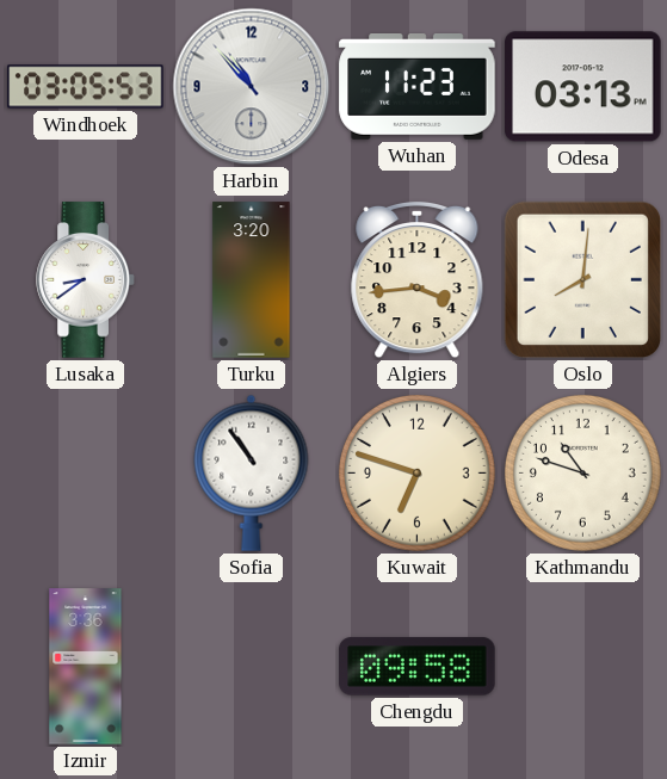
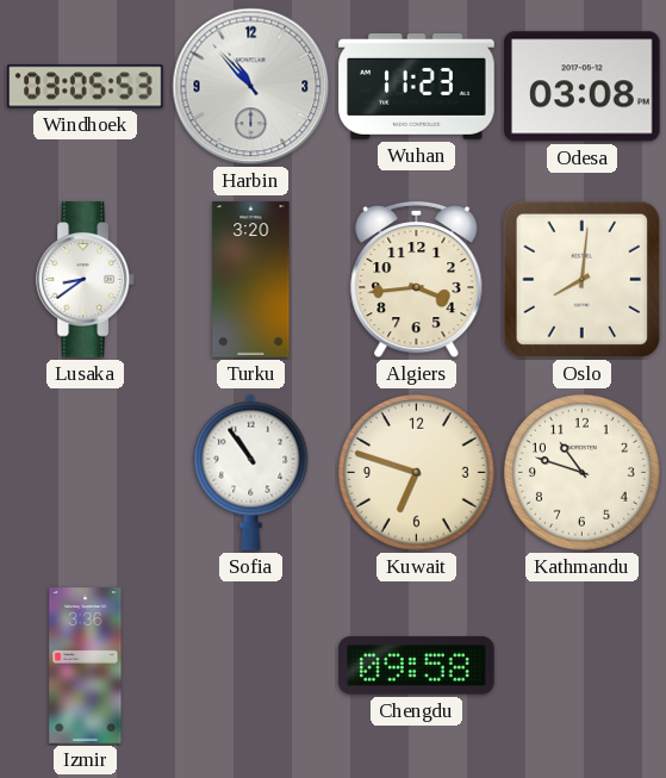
Odesa: 03:13 -> 03:08
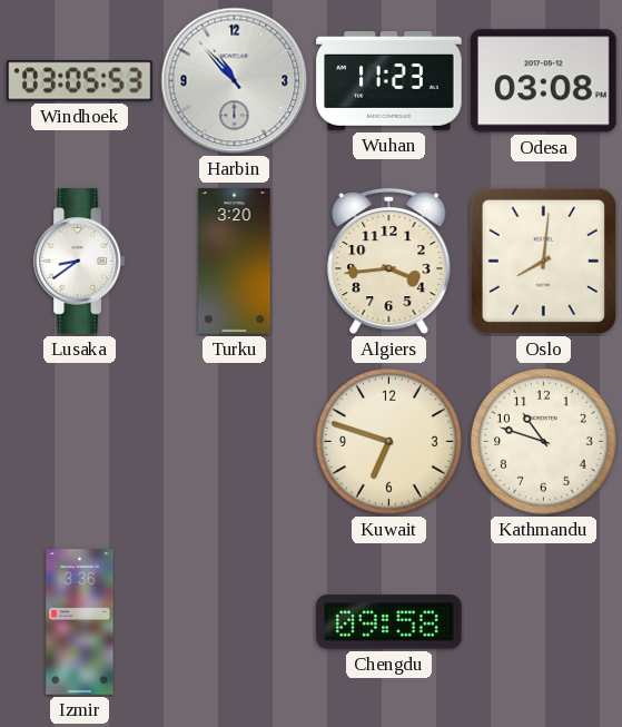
Sofia: 10:54 -> none
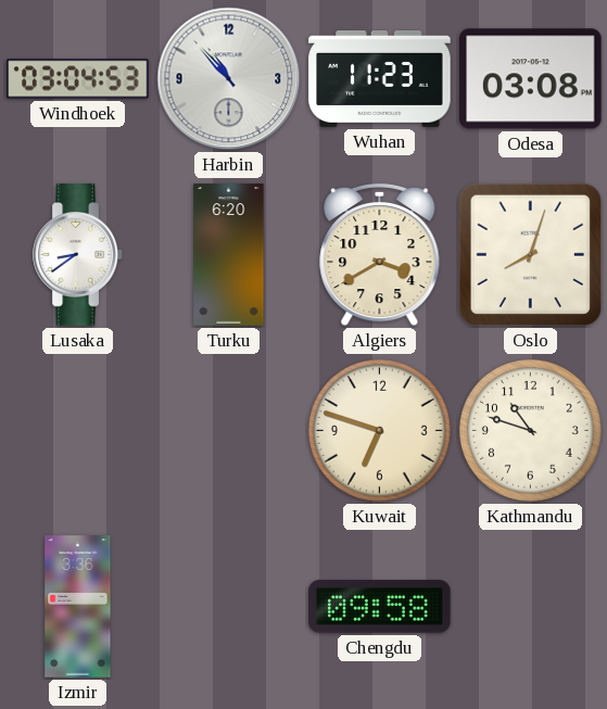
Windhoek: 03:05 -> 03:04
Turku: 3:20 -> 6:20
Algiers: 3:44 -> 3:40
Oslo: 8:01 -> 8:03
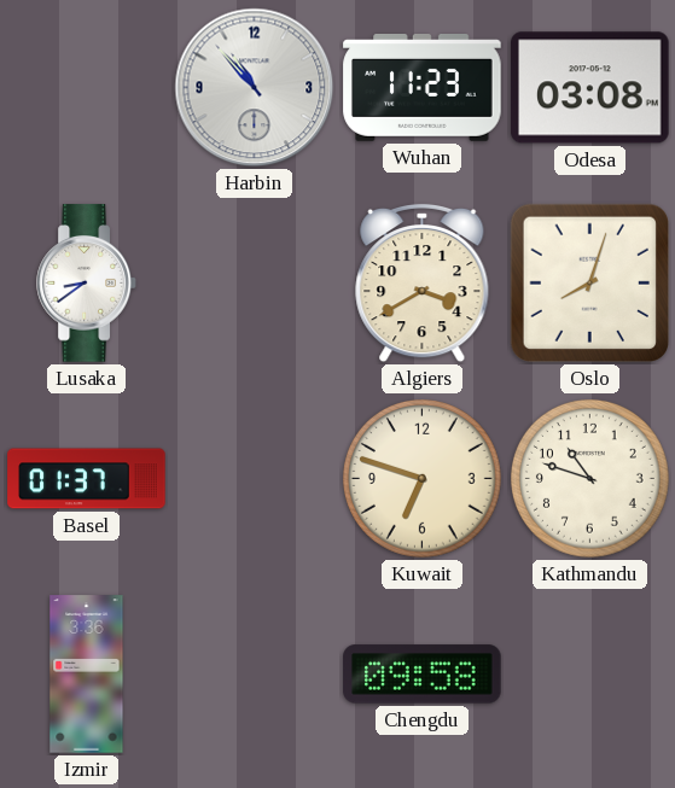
Windhoek: 03:04 -> none
Turku: 6:20 -> none
Basel: none -> 01:37
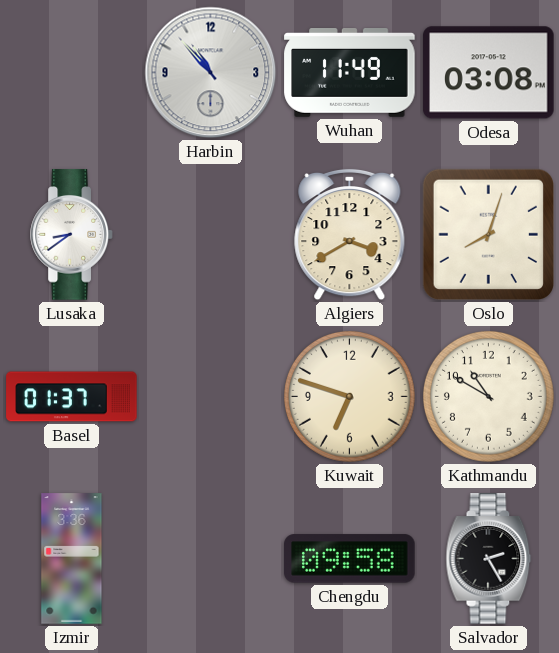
Wuhan: 11:23 -> 11:49
Kathmandu: 10:48 -> 10:50
Salvador: none -> 2:25
